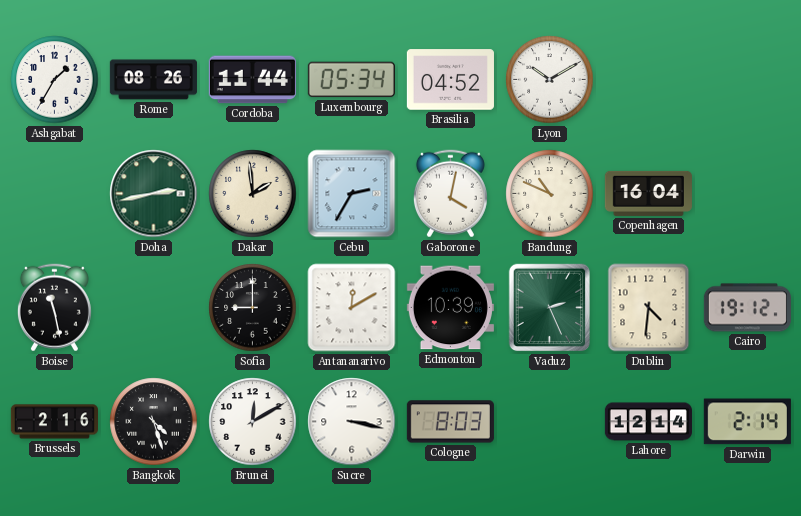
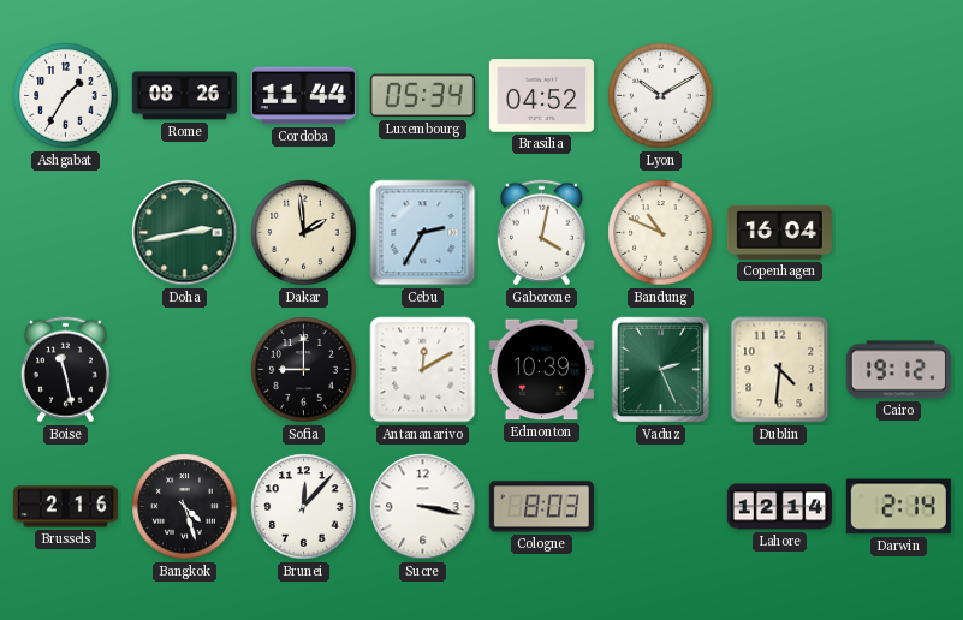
Brunei: 12:10 -> 12:07
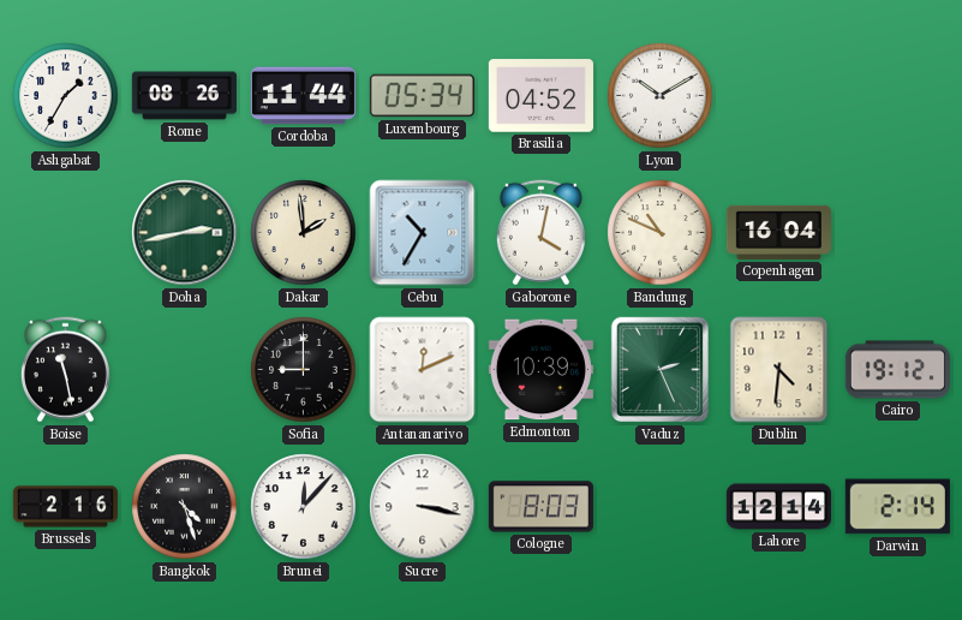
Cebu: 2:35 -> 10:35
Antananarivo: 12:10 -> 12:11
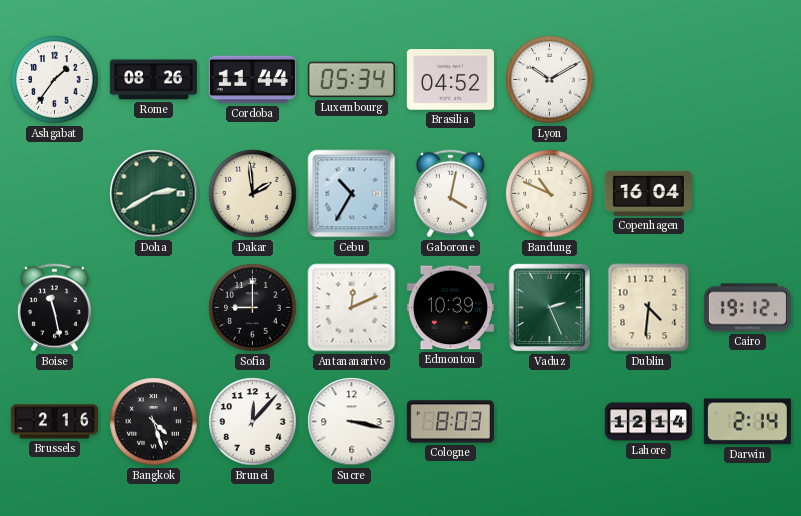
Ashgabat: 1:35 -> 1:36
Doha: 2:43 -> 2:40
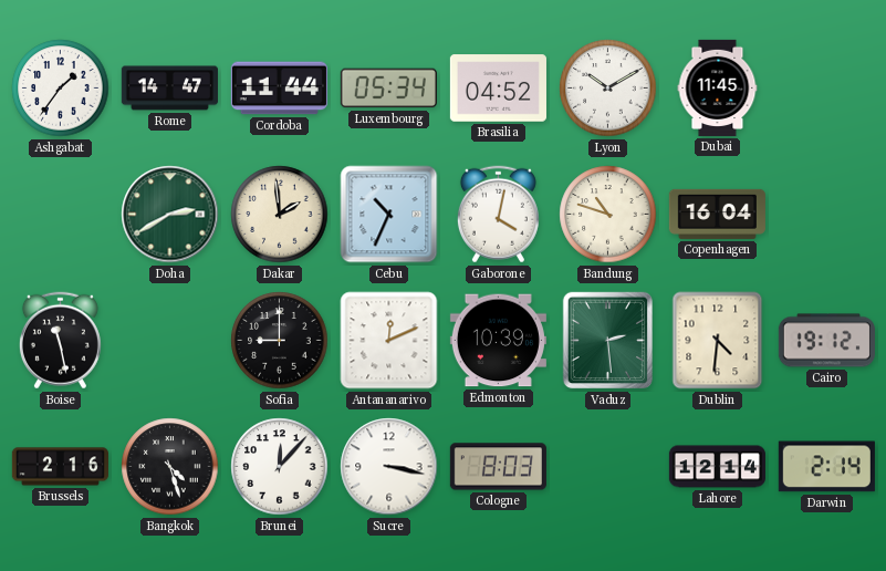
Rome: 08:26 -> 14:47
Dubai: none -> 11:45
Cebu: 10:35 -> 10:34
Bandung: 10:49 -> 10:48
Vaduz: 2:26 -> 2:29
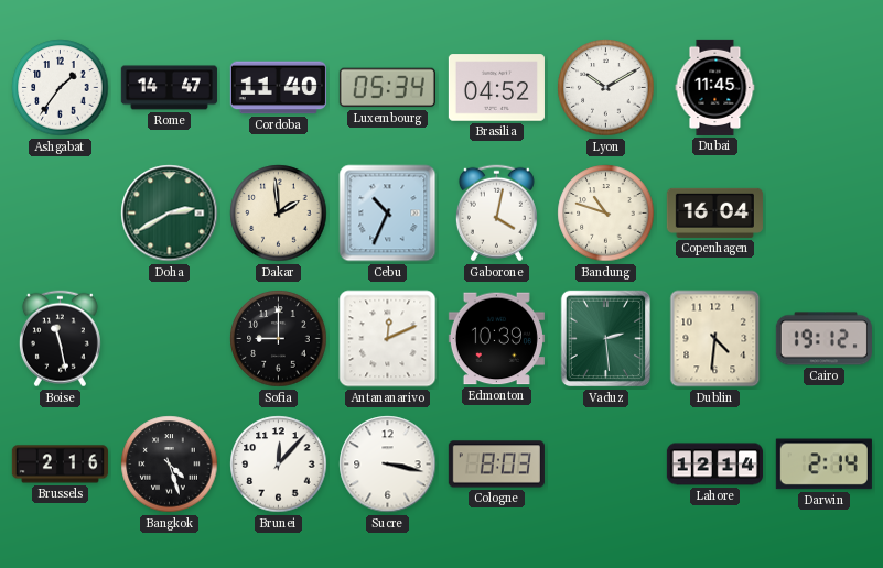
Cordoba: 11:44 -> 11:40
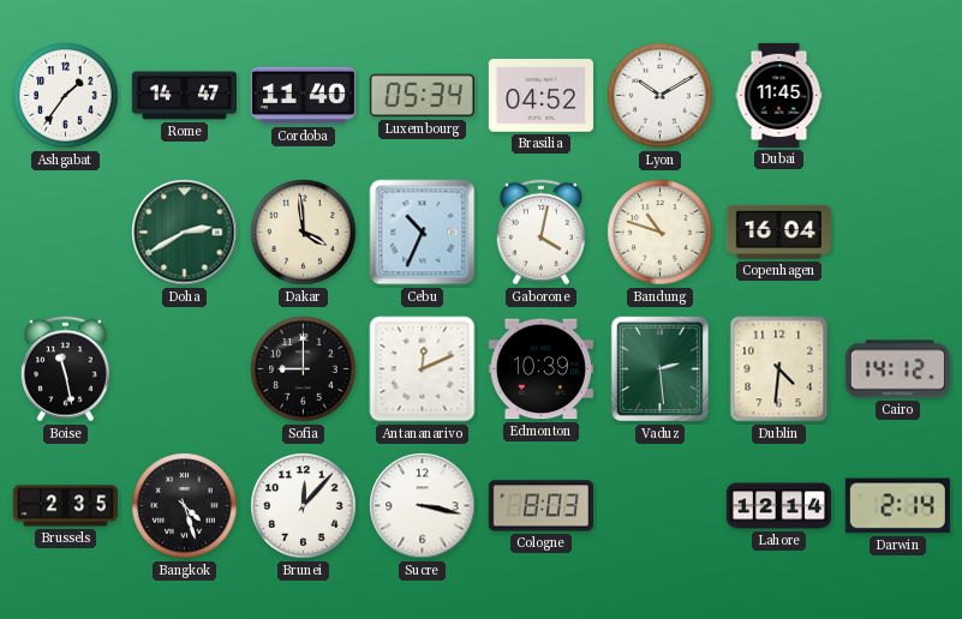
Dakar: 1:59 -> 3:59
Cairo: 19:12 -> 14:12
Brussels: 2:16 -> 2:35
